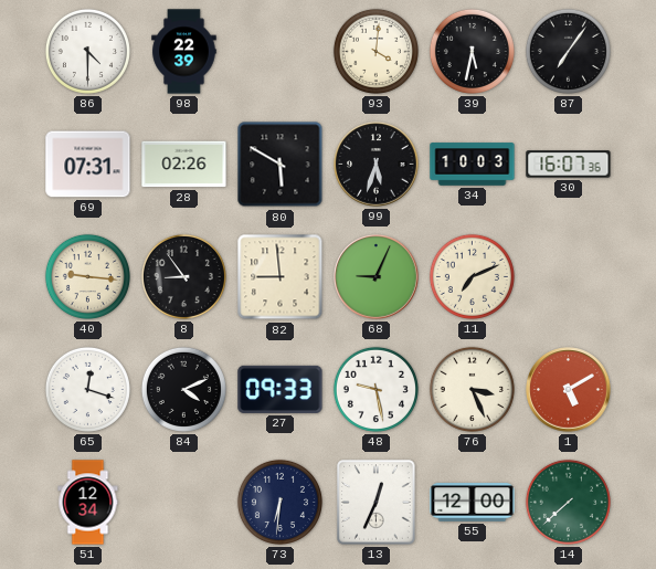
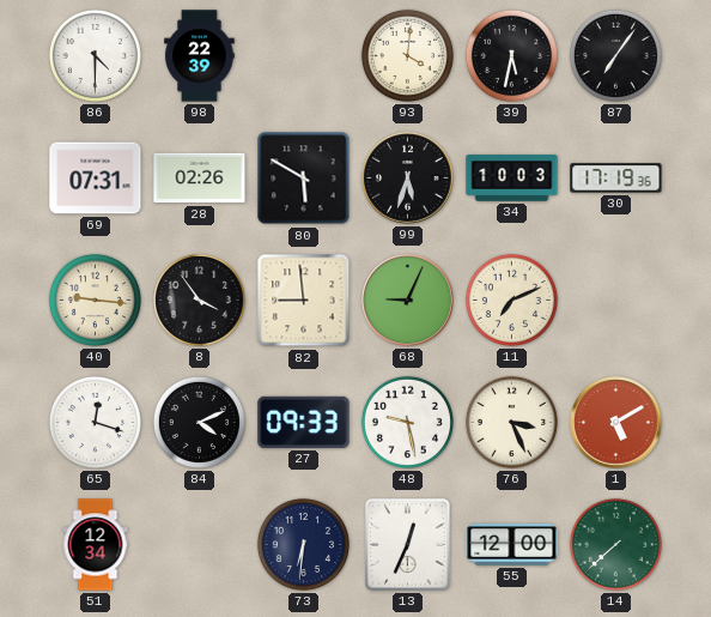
30: 16:07 -> 17:19
8: 8:54 -> 3:54
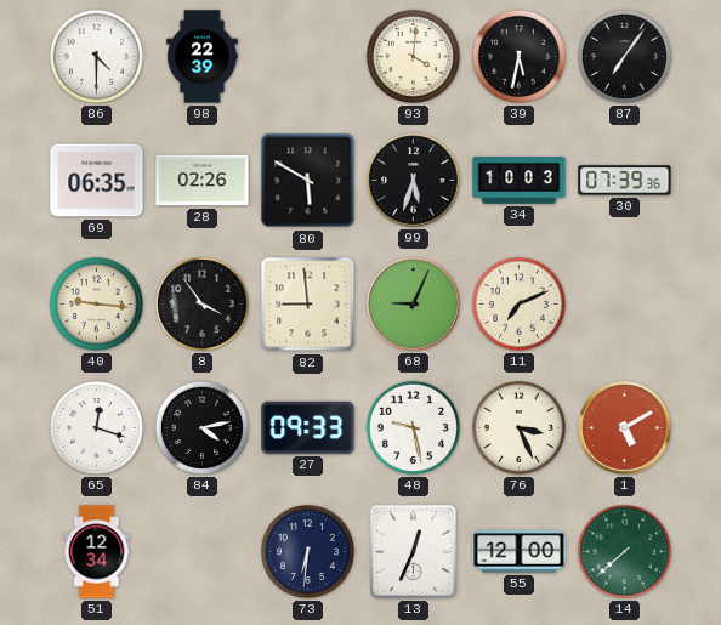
69: 07:31 -> 06:35
30: 17:19 -> 07:39
84: 4:11 -> 4:13
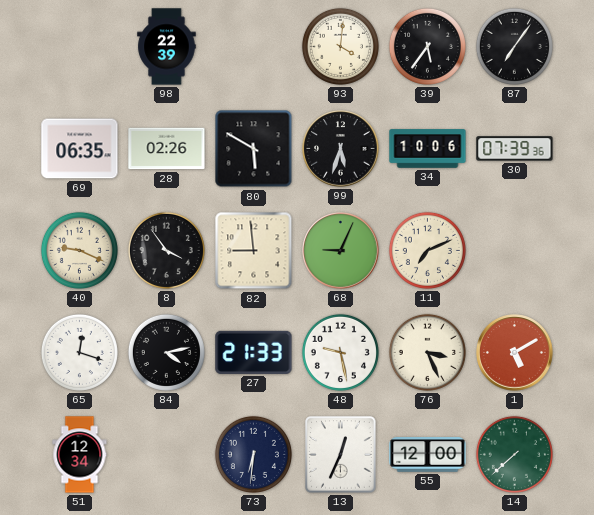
86: 4:30 -> none
39: 5:32 -> 5:36
34: 10:03 -> 10:06
40: 9:16 -> 9:19
27: 09:33 -> 21:33
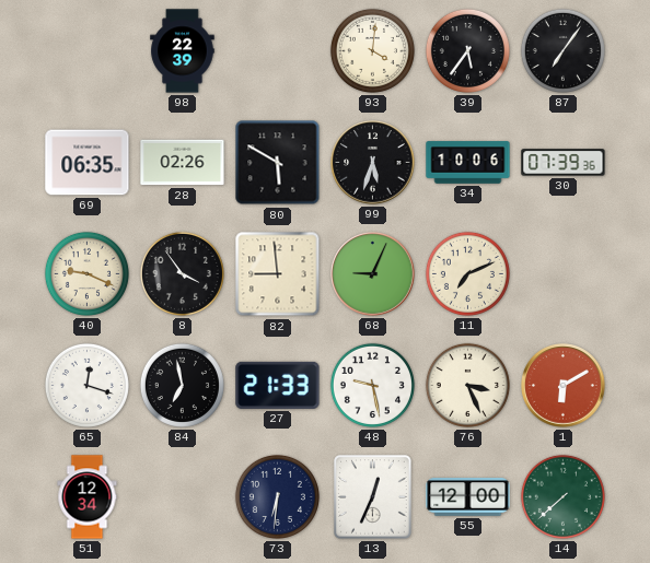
84: 4:13 -> 6:58
1: 5:10 -> 6:10
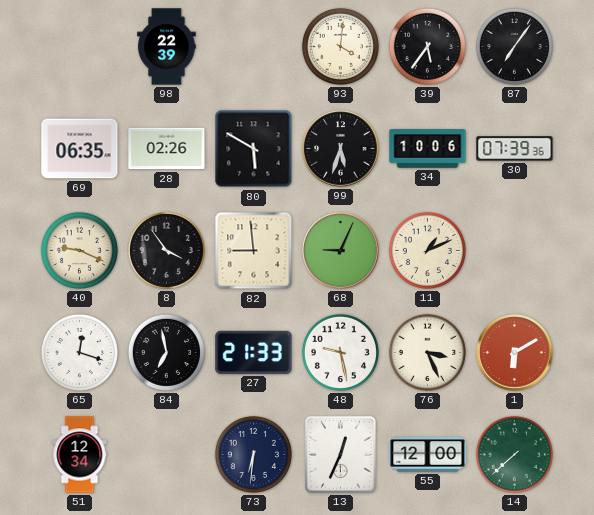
11: 7:11 -> 1:11
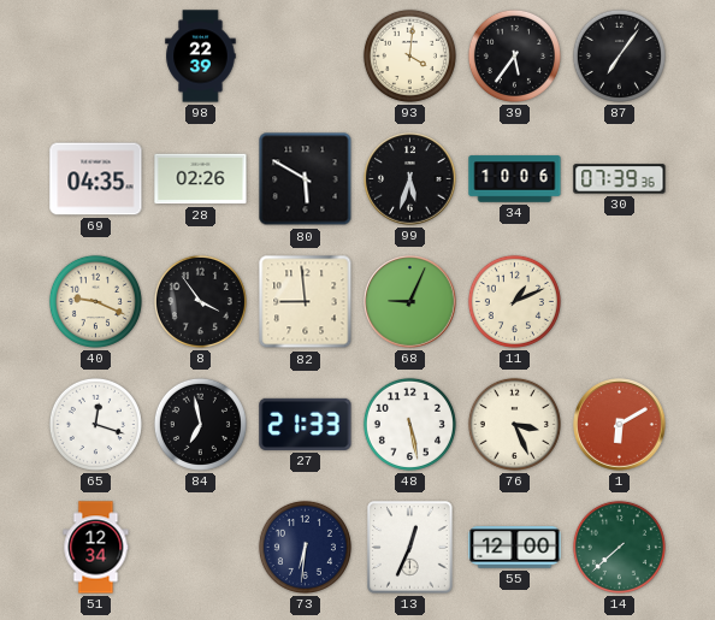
69: 06:35 -> 04:35
48: 9:28 -> 5:28
